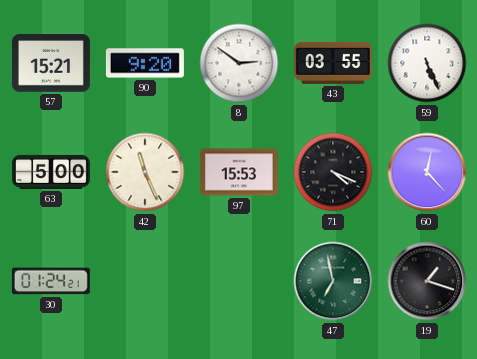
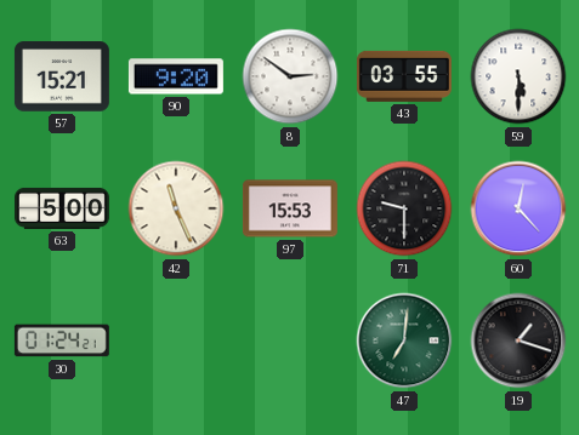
59: 5:26 -> 5:30
71: 4:19 -> 9:30
47: 6:58 -> 7:01
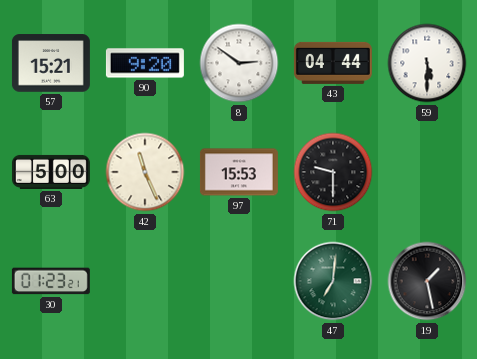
43: 03:55 -> 04:44
60: 12:23 -> none
30: 01:24 -> 01:23
19: 1:18 -> 1:28
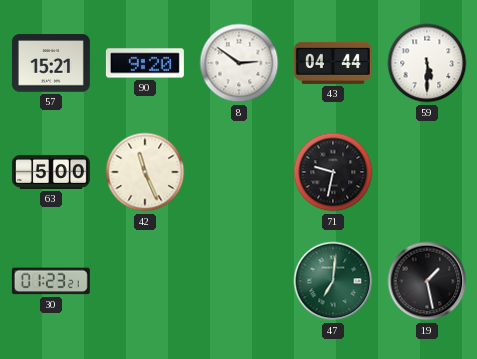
97: 15:53 -> none
71: 9:30 -> 9:32
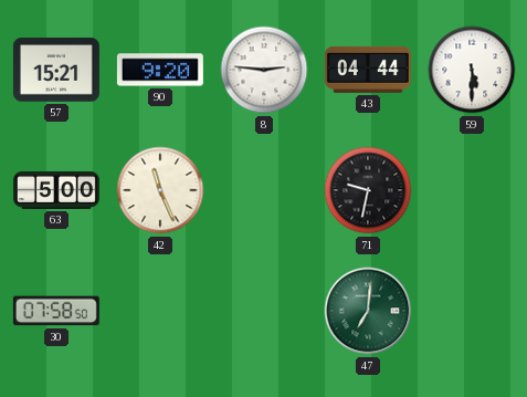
8: 2:51 -> 2:46
30: 01:23 -> 07:58
19: 1:28 -> none
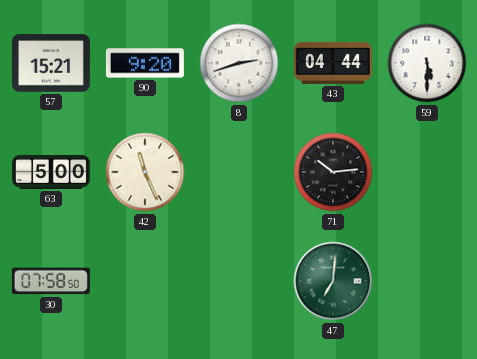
8: 2:46 -> 2:42
71: 9:32 -> 10:14
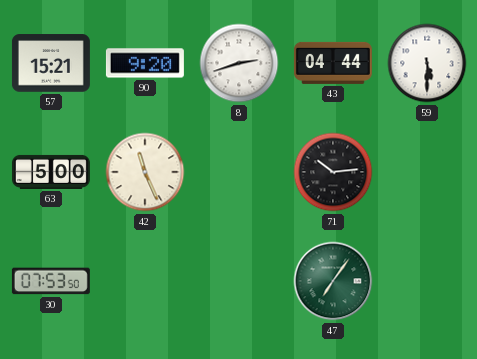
30: 07:58 -> 07:53
47: 7:01 -> 7:06
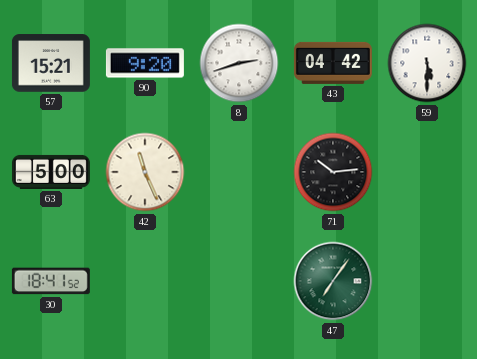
43: 04:44 -> 04:42
30: 07:53 -> 18:41
